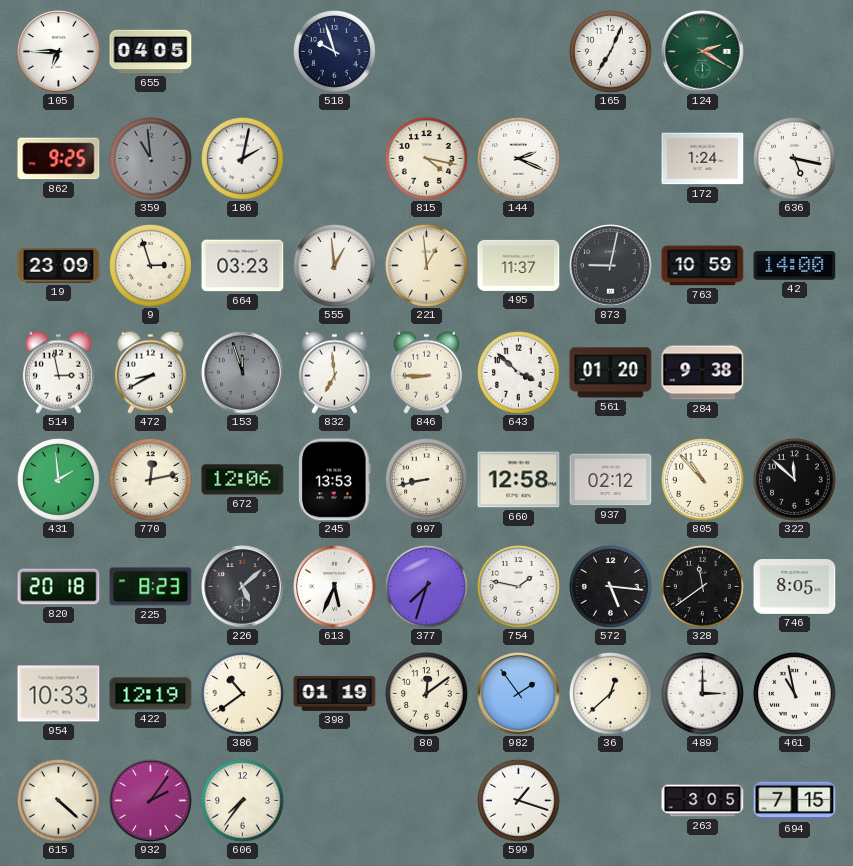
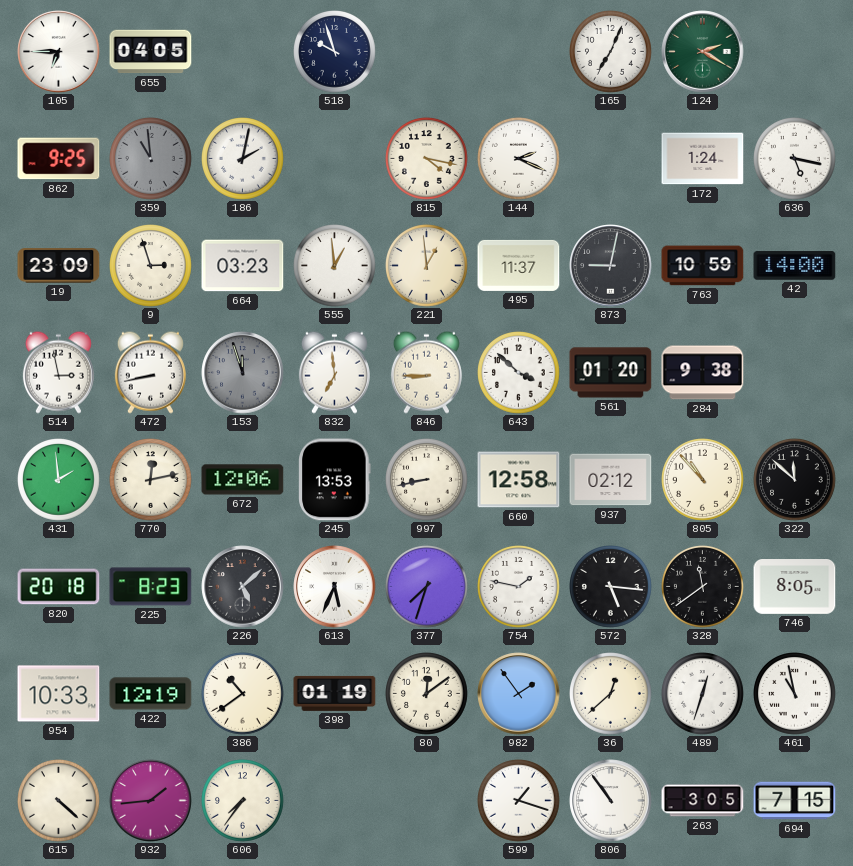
472: 8:40 -> 8:43
489: 3:00 -> 12:33
932: 2:06 -> 1:44
806: none -> 10:54
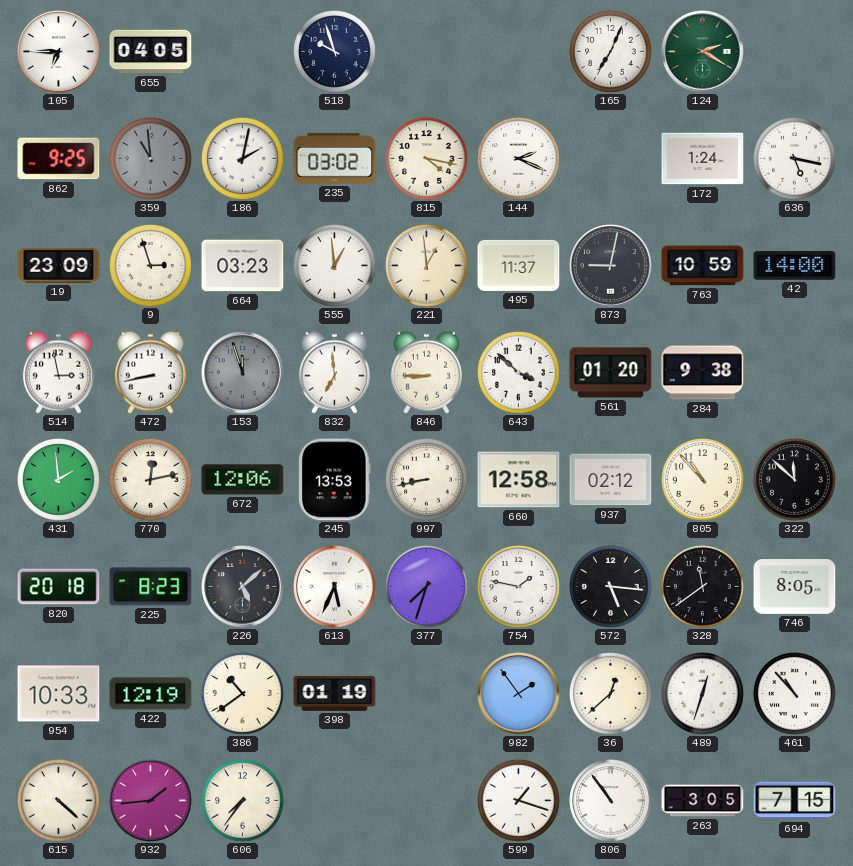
235: none -> 03:02
80: 12:09 -> none
461: 10:58 -> 10:53
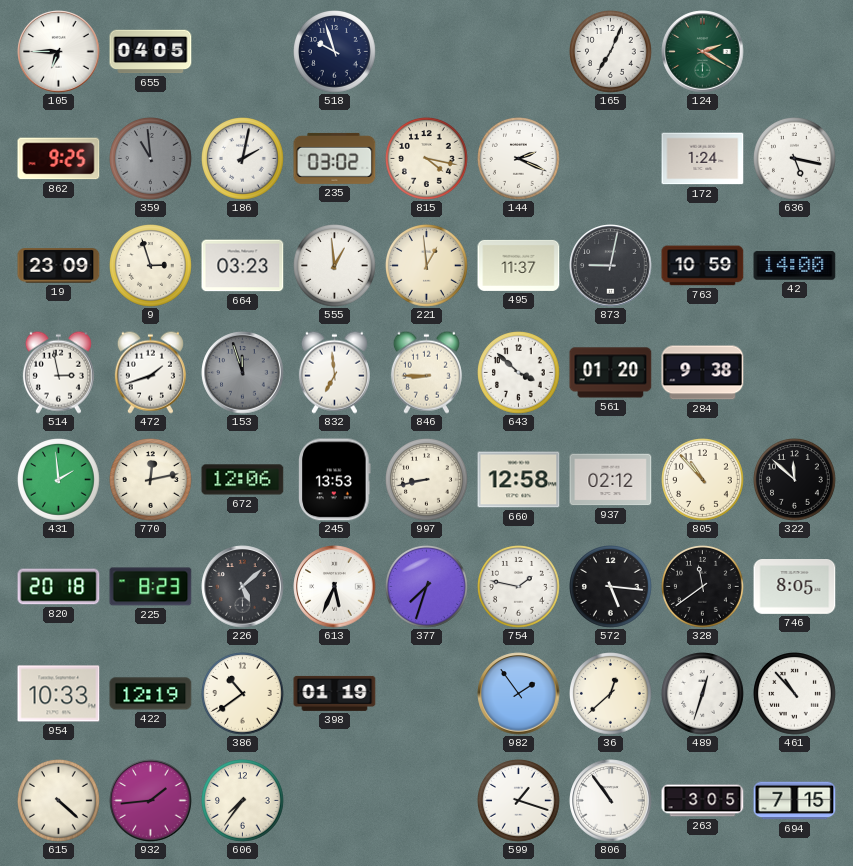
472: 8:43 -> 1:42
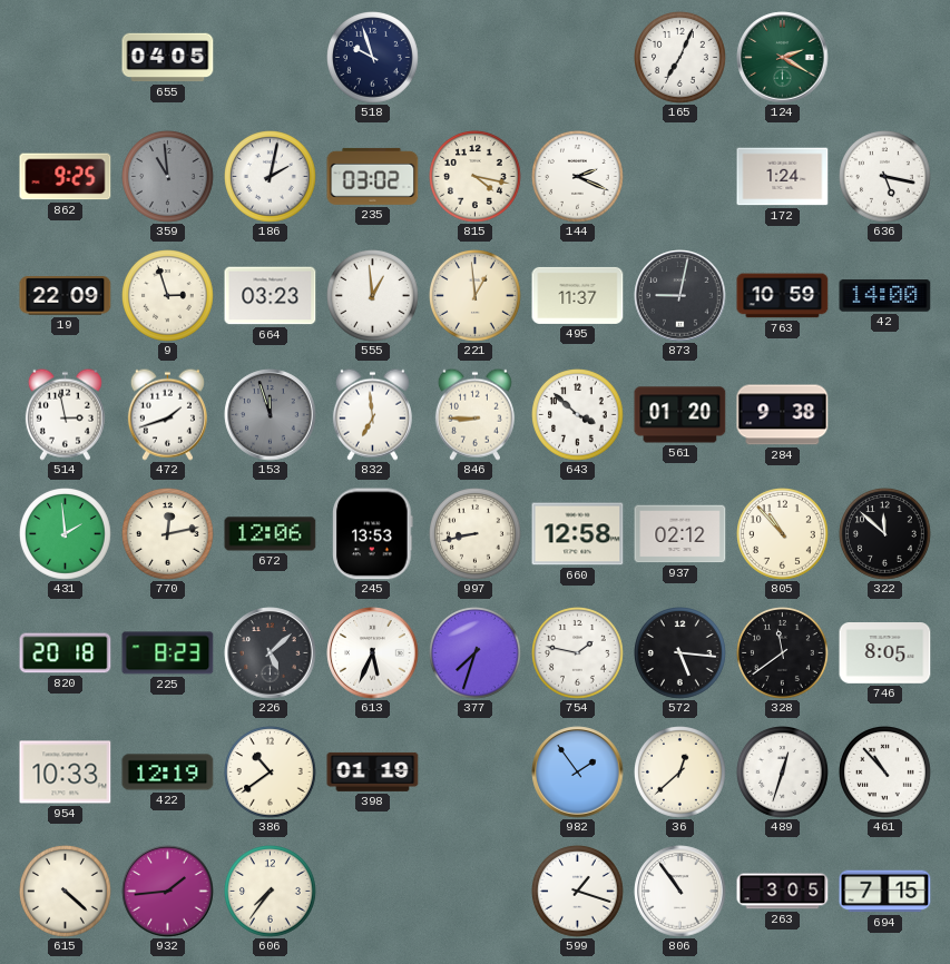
105: 6:45 -> none
19: 23:09 -> 22:09
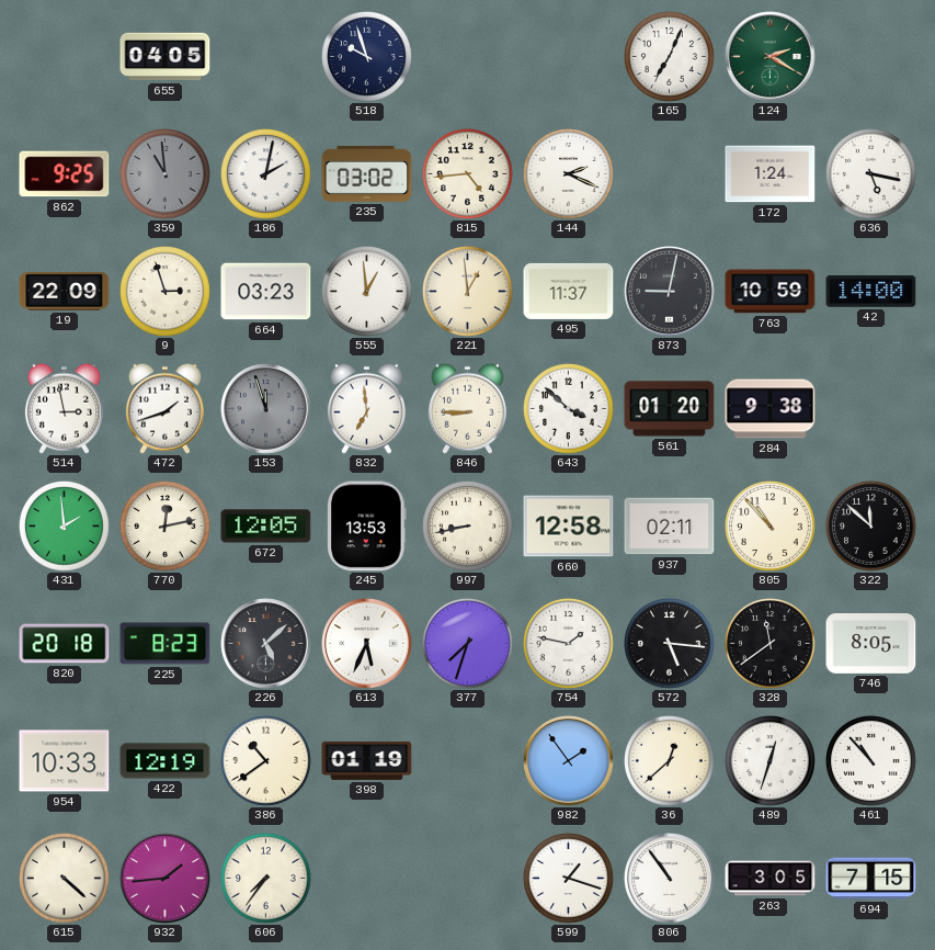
815: 4:17 -> 4:44
672: 12:06 -> 12:05
937: 02:12 -> 02:11
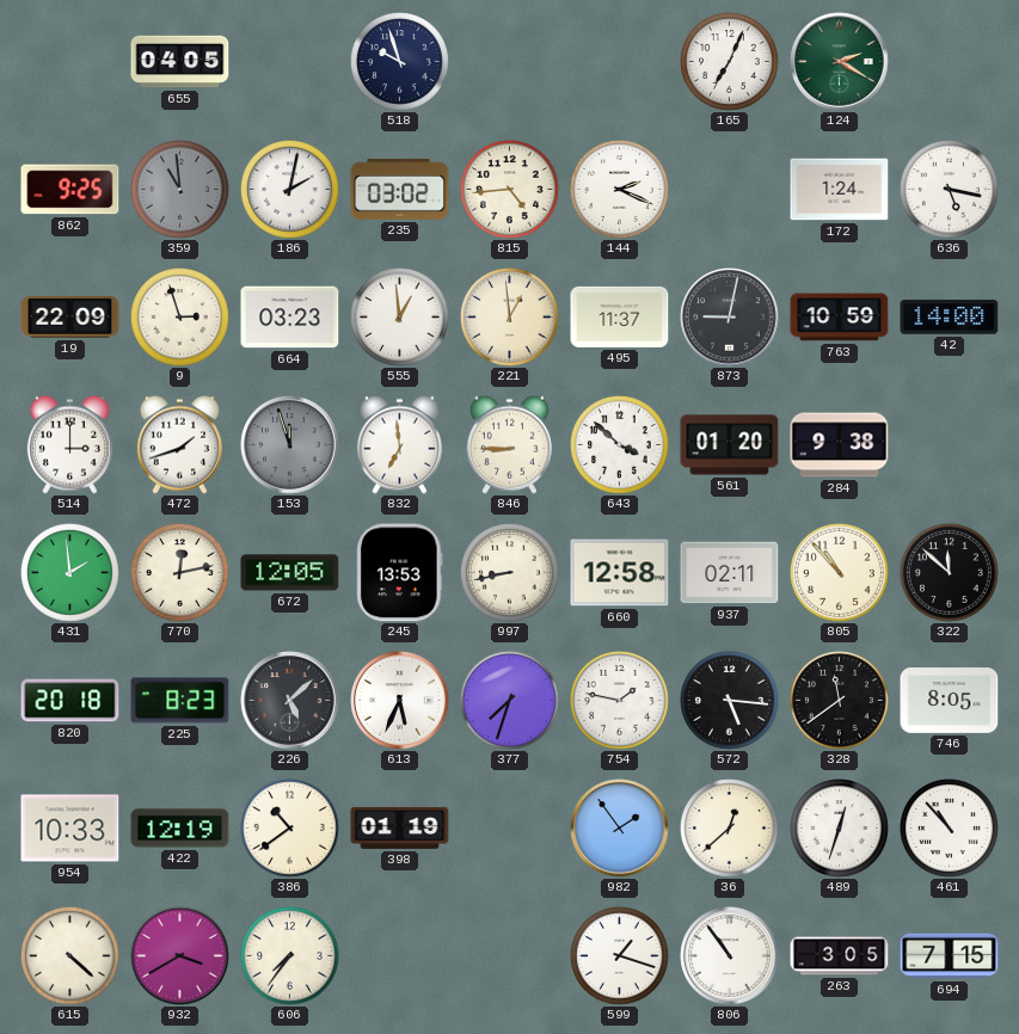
514: 2:58 -> 3:00
932: 1:44 -> 3:40
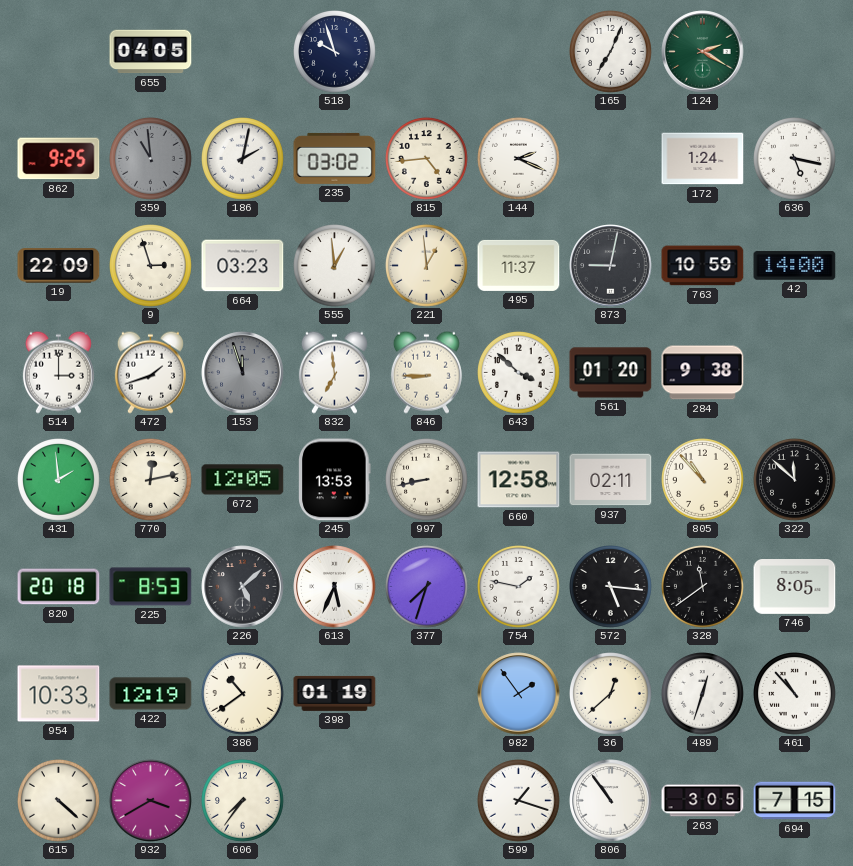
225: 8:23 -> 8:53
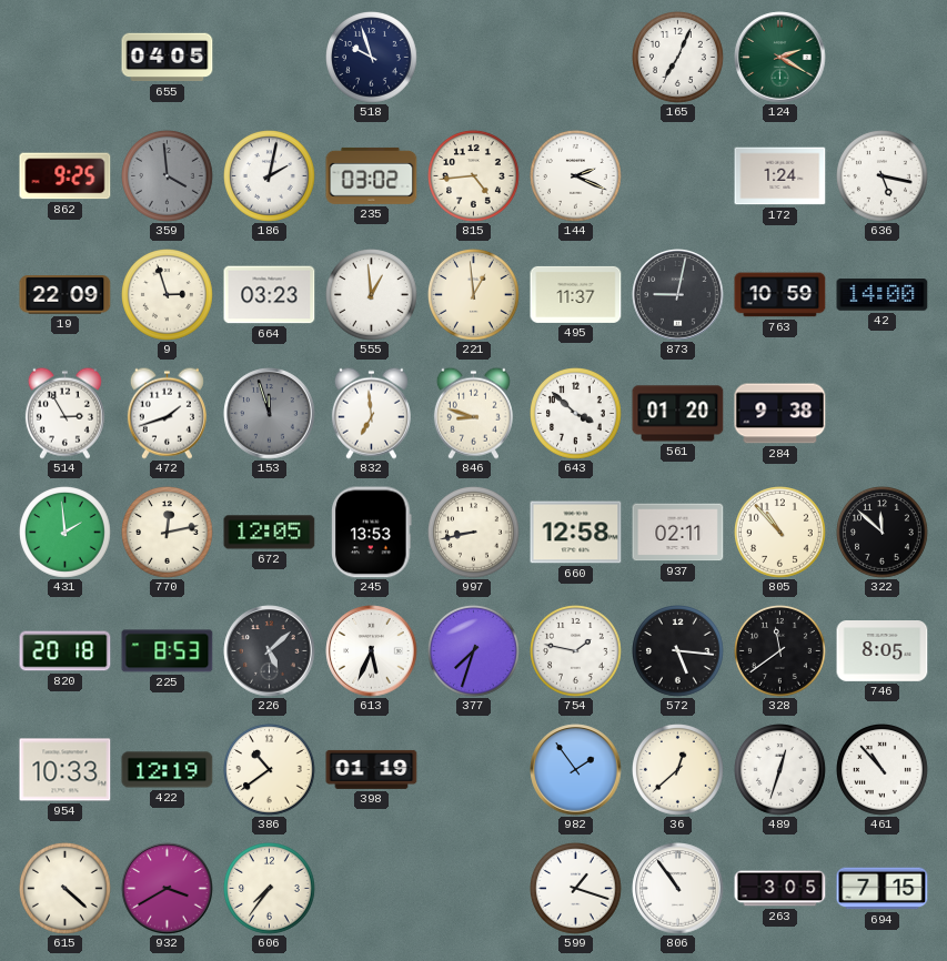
359: 10:59 -> 3:59
514: 3:00 -> 2:55
846: 8:45 -> 8:48
